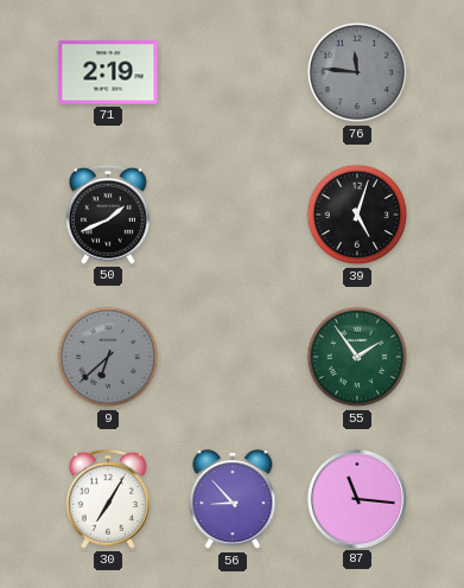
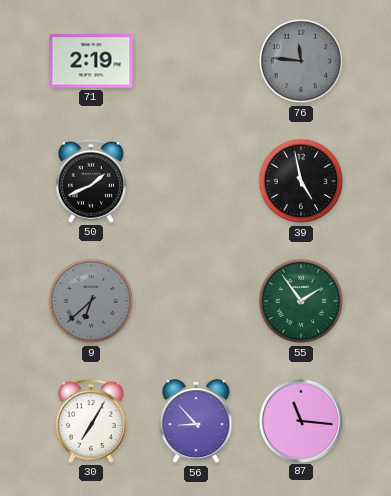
39: 5:03 -> 4:58
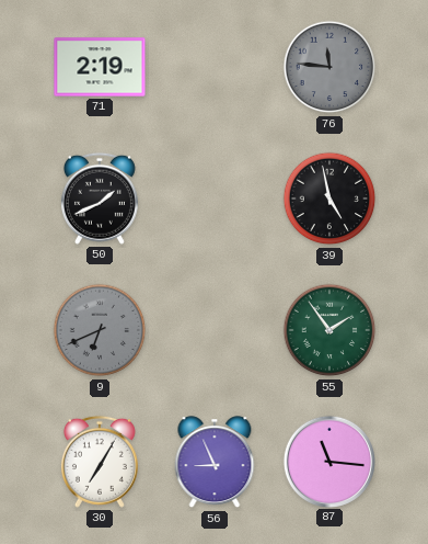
9: 6:38 -> 6:41
56: 8:53 -> 8:56
